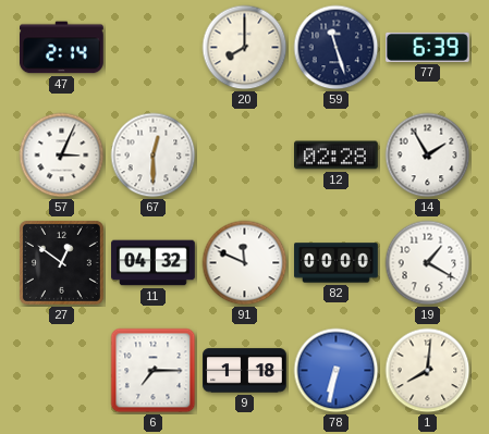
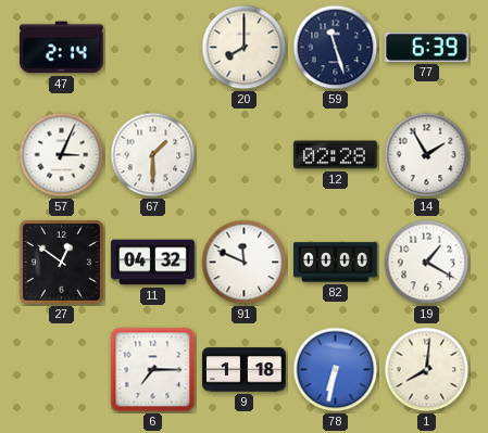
67: 12:30 -> 1:30
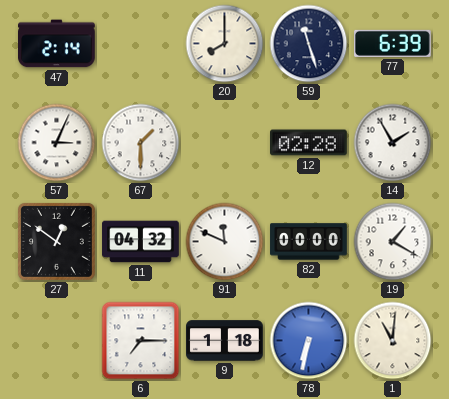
1: 8:01 -> 11:01
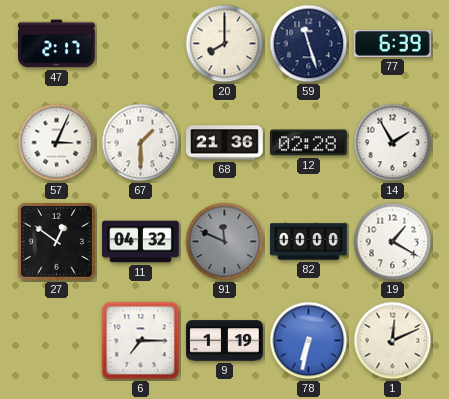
47: 2:14 -> 2:17
68: none -> 21:36
91 dial: white -> grey
9: 1:18 -> 1:19
1: 11:01 -> 12:11
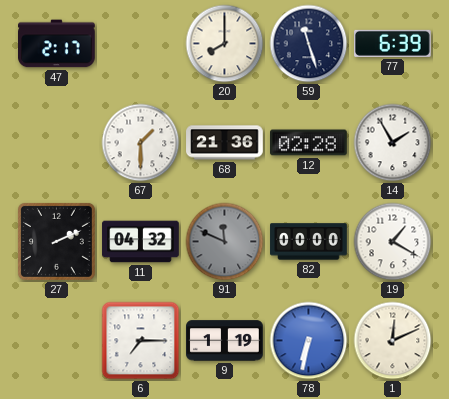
57: 3:04 -> none
27: 12:51 -> 2:11
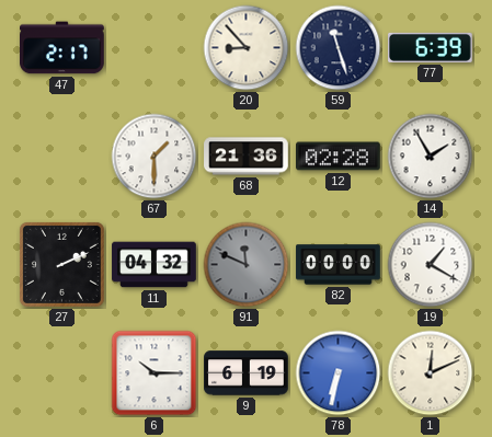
20: 8:00 -> 8:53
6: 7:15 -> 10:15
9: 1:19 -> 6:19
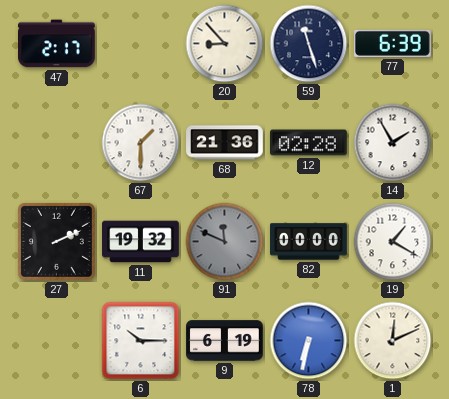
11: 04:32 -> 19:32
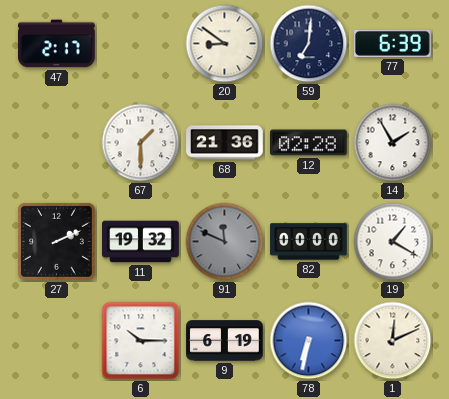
20: 8:53 -> 8:51
59: 11:27 -> 7:01
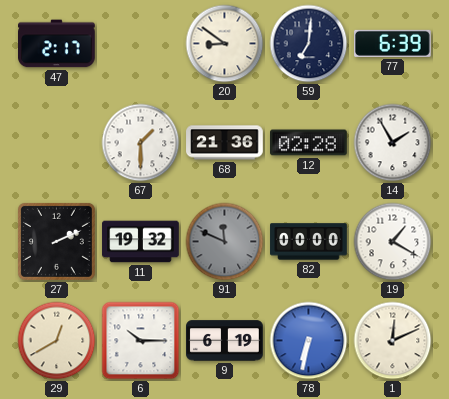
29: none -> 12:40
